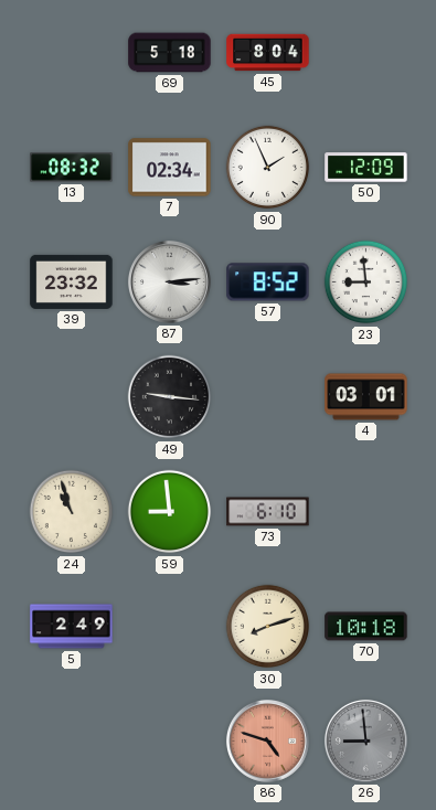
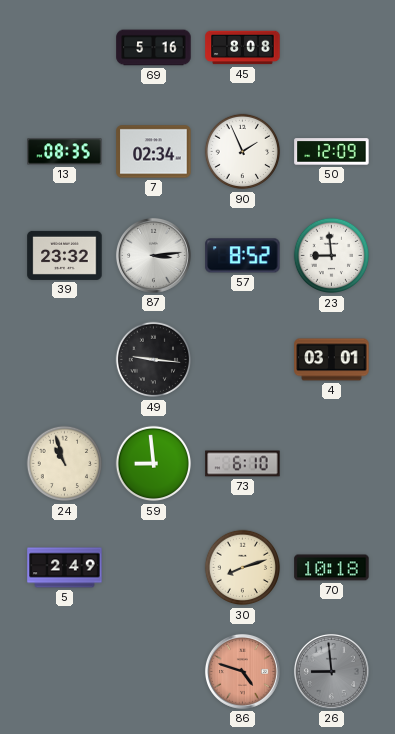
69: 5:18 -> 5:16
45: 8:04 -> 8:08
13: 08:32 -> 08:35
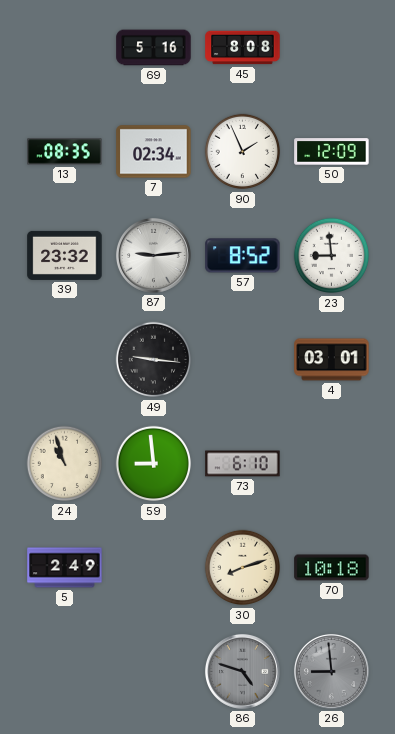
87: 3:14 -> 9:14
86 dial: salmon -> grey
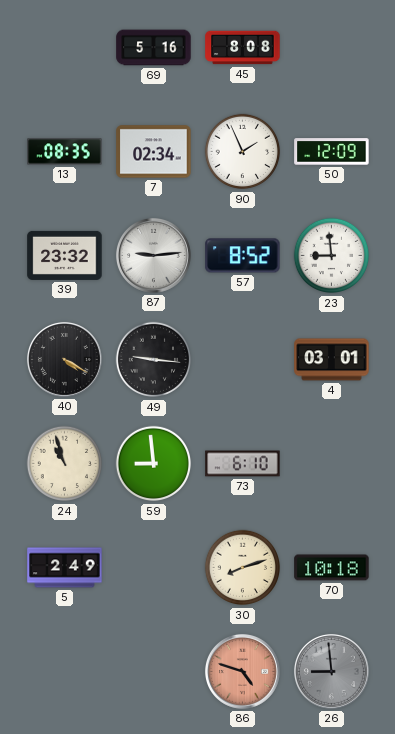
40: none -> 4:20
86 dial: grey -> salmon
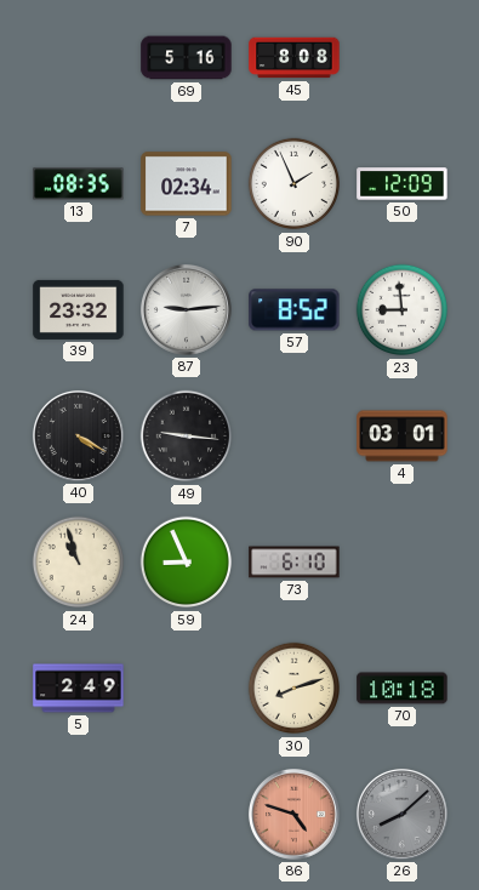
59: 8:59 -> 8:56
26: 8:59 -> 8:08
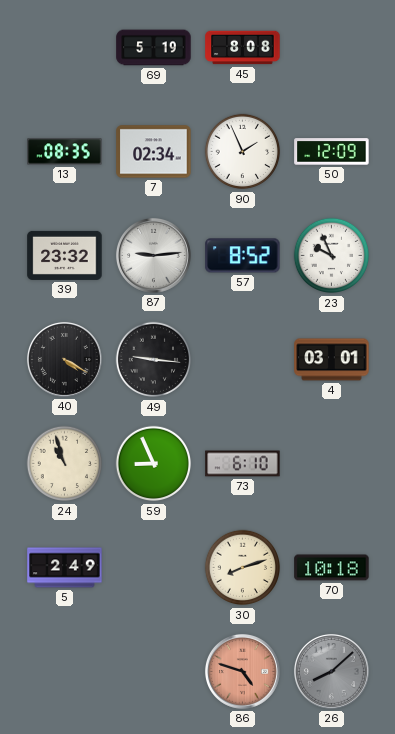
69: 5:16 -> 5:19
23: 8:59 -> 9:56
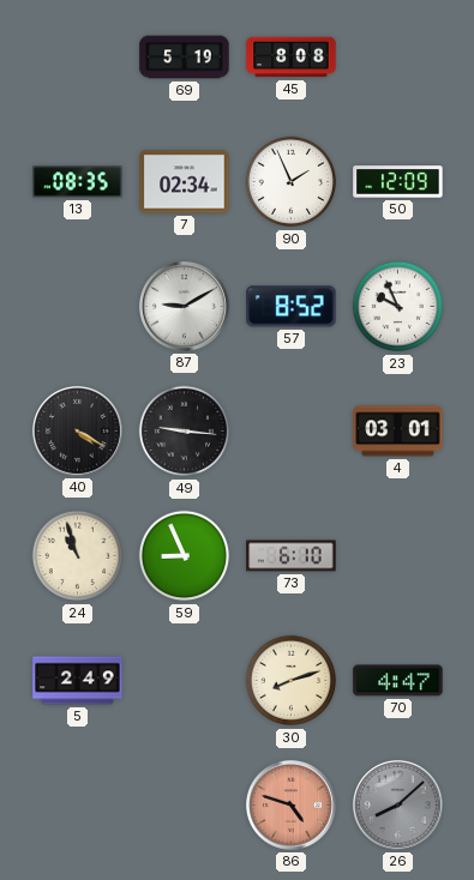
39: 23:32 -> none
87: 9:14 -> 9:10
70: 10:18 -> 4:47
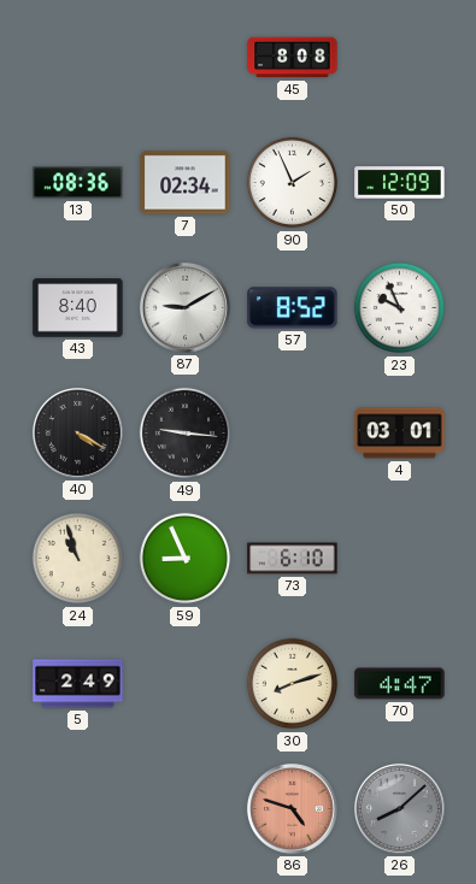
69: 5:19 -> none
13: 08:35 -> 08:36
43: none -> 8:40
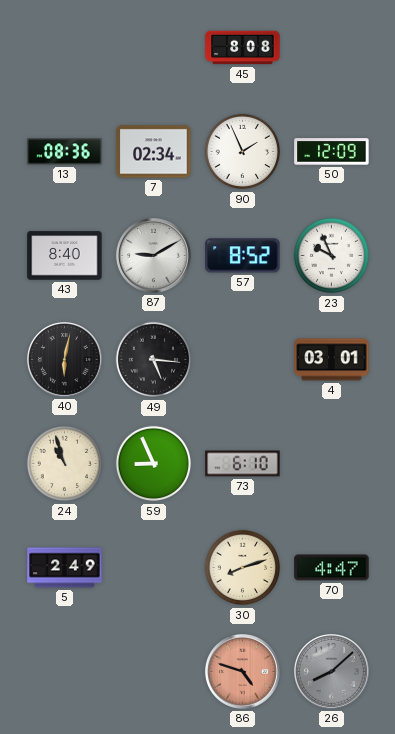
40: 4:20 -> 6:02
49: 9:16 -> 5:16
